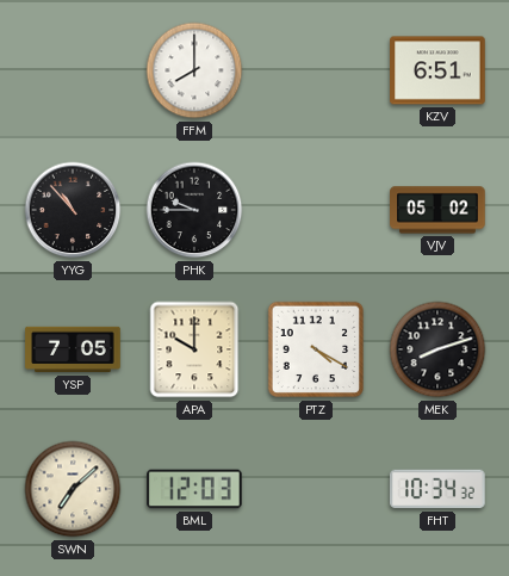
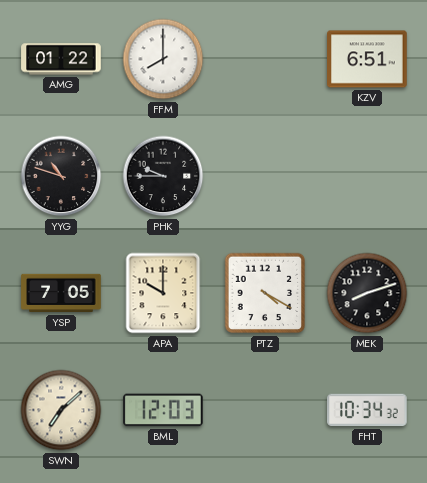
AMG: none -> 01:22
YYG: 10:53 -> 10:48
VJV: 05:02 -> none
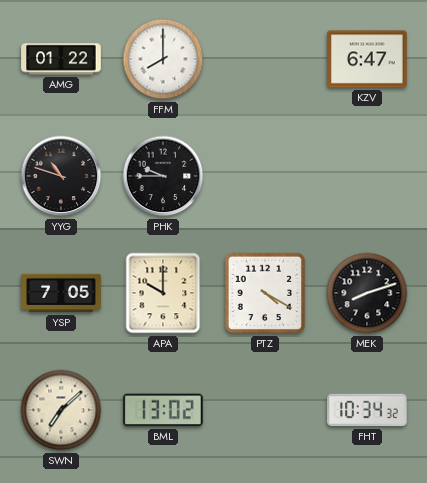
KZV: 6:51 -> 6:47
BML: 12:03 -> 13:02
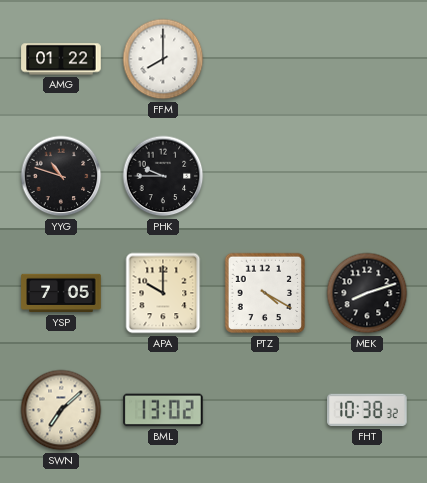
KZV: 6:47 -> none
FHT: 10:34 -> 10:38
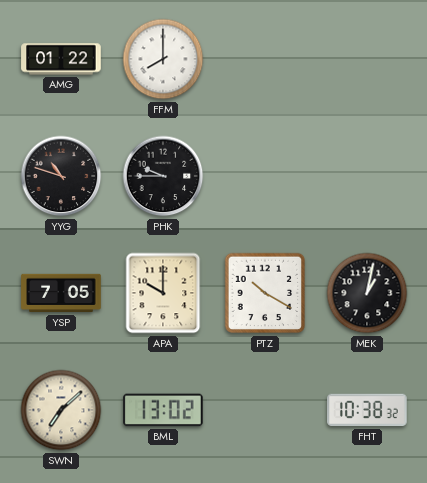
PTZ: 4:20 -> 10:20
MEK: 8:12 -> 1:02
